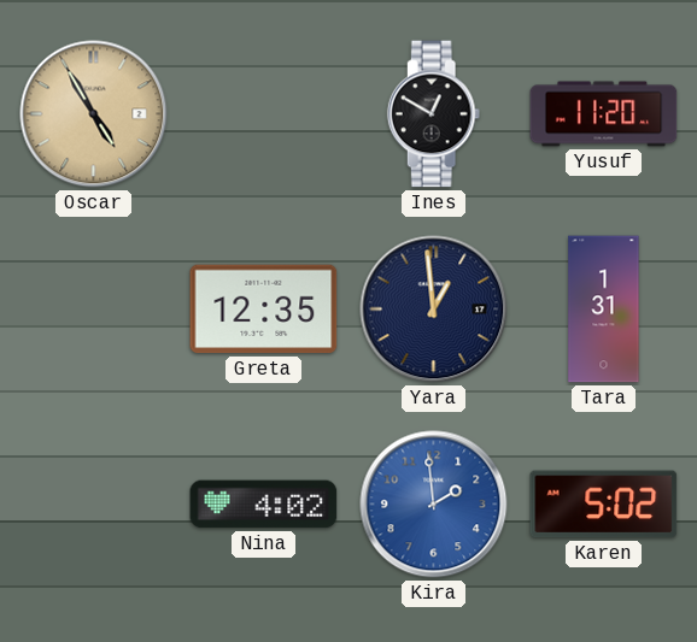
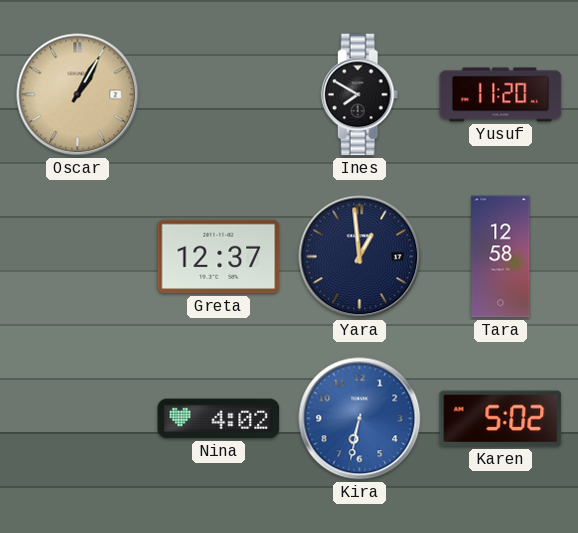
Oscar: 4:55 -> 1:05
Ines: 12:50 -> 7:50
Greta: 12:35 -> 12:37
Tara: 1:31 -> 12:58
Kira: 1:59 -> 6:32
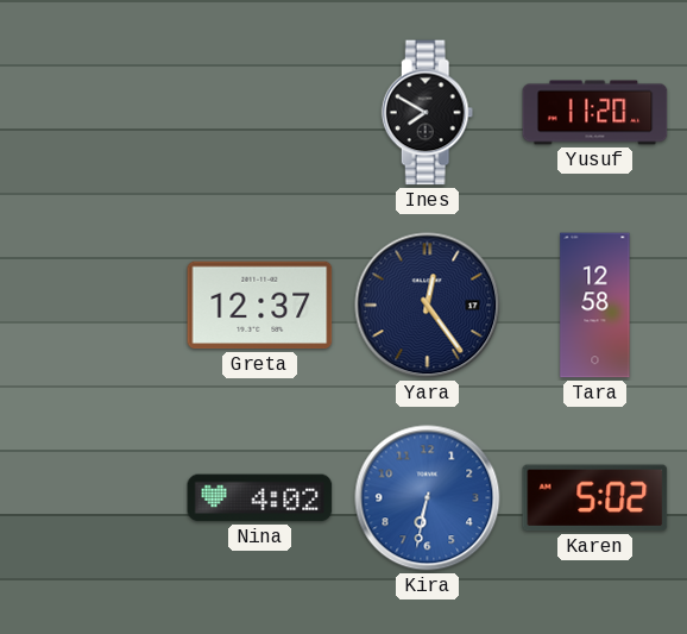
Oscar: 1:05 -> none
Yara: 12:59 -> 12:24
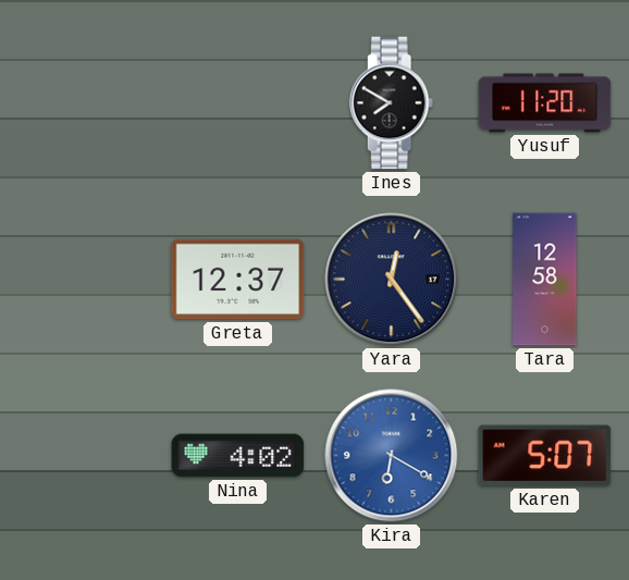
Kira: 6:32 -> 6:20
Karen: 5:02 -> 5:07
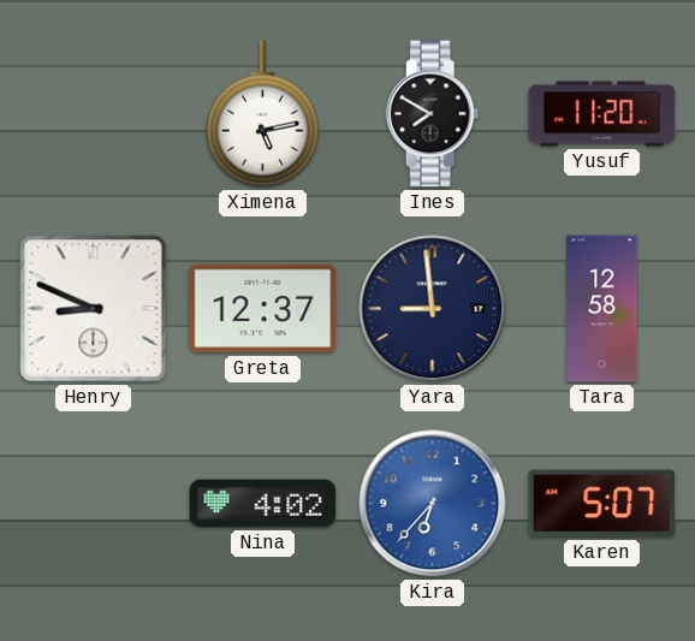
Ximena: none -> 5:13
Henry: none -> 8:49
Yara: 12:24 -> 8:59
Kira: 6:20 -> 6:37
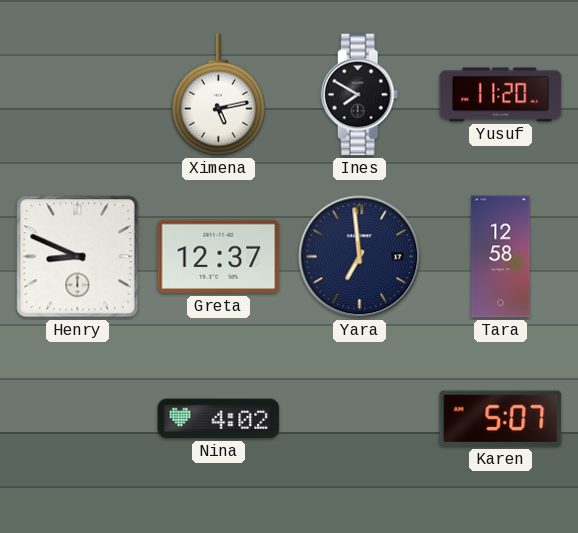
Yara: 8:59 -> 6:59
Kira: 6:37 -> none
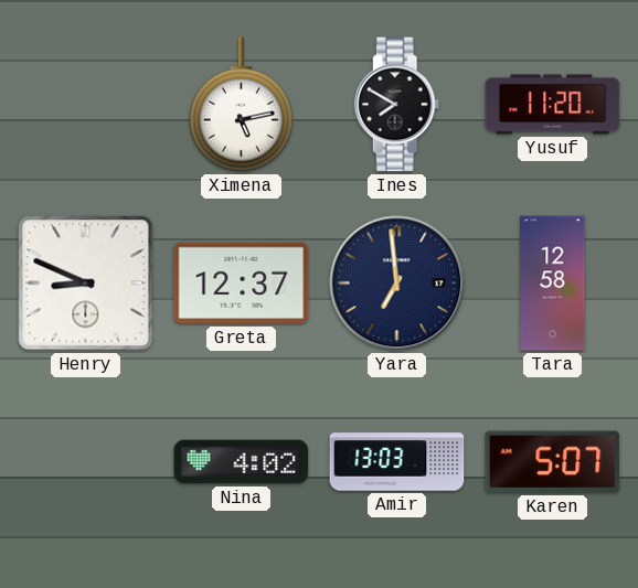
Amir: none -> 13:03
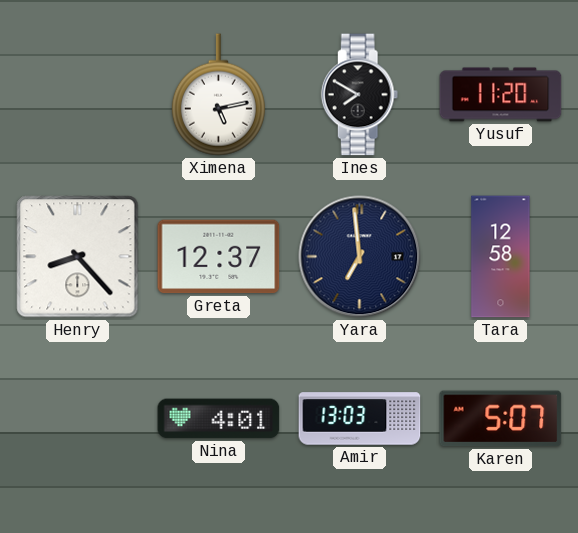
Henry: 8:49 -> 8:23
Nina: 4:02 -> 4:01
